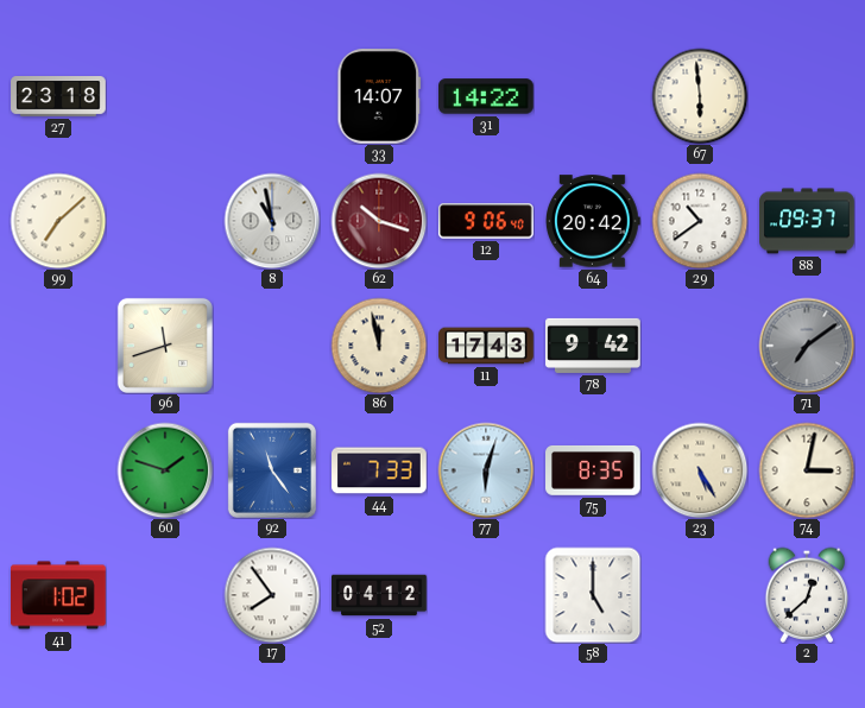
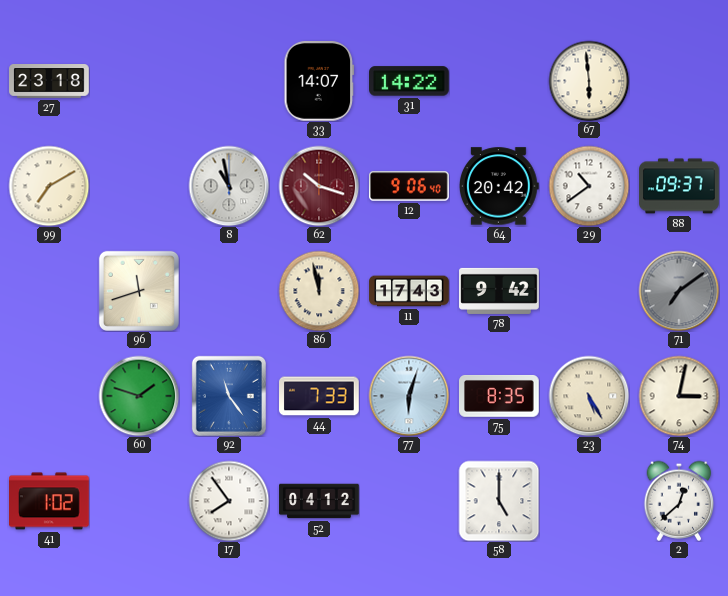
99: 7:08 -> 7:10
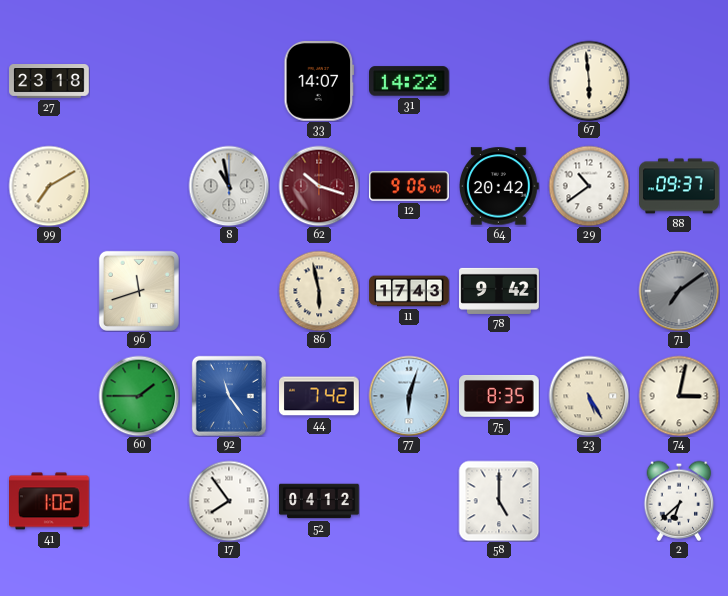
86: 11:58 -> 5:58
60: 1:48 -> 1:45
44: 7:33 -> 7:42
2: 12:38 -> 6:38
